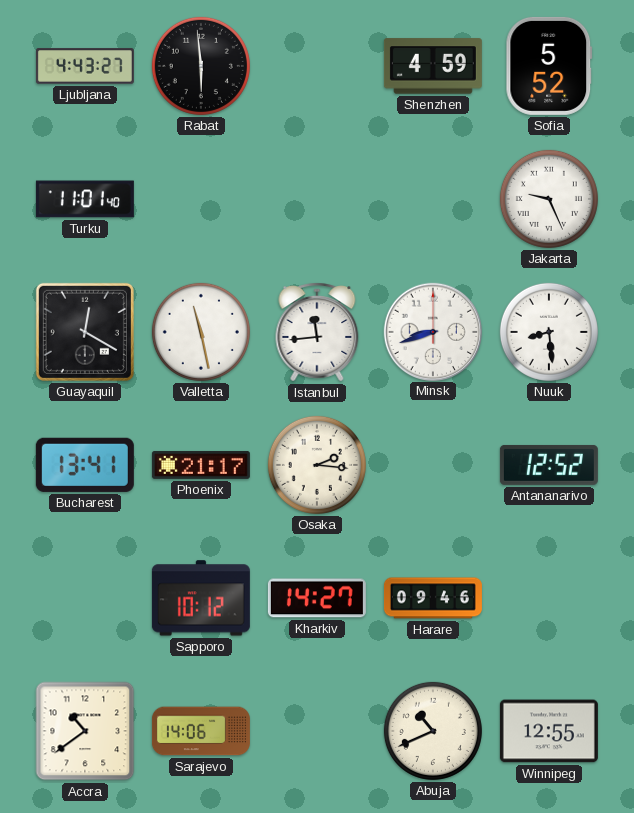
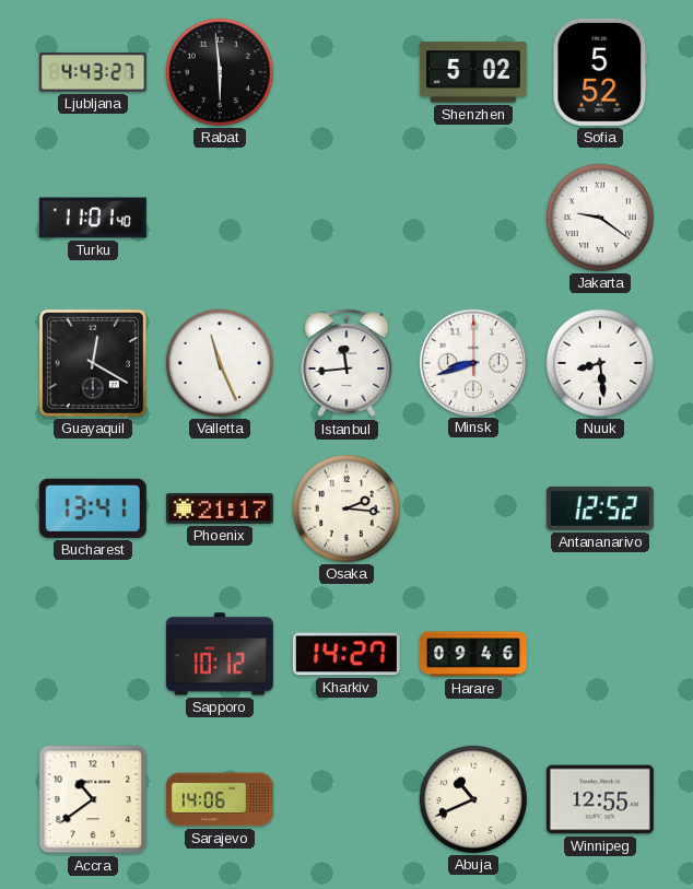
Shenzhen: 4:59 -> 5:02
Jakarta: 9:26 -> 9:21
Valletta: 11:28 -> 11:26
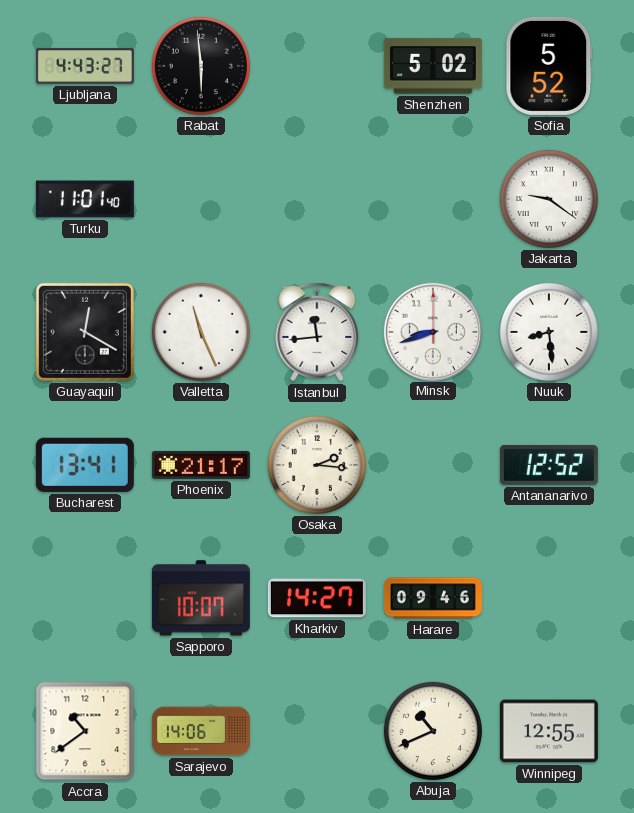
Sapporo: 10:12 -> 10:07
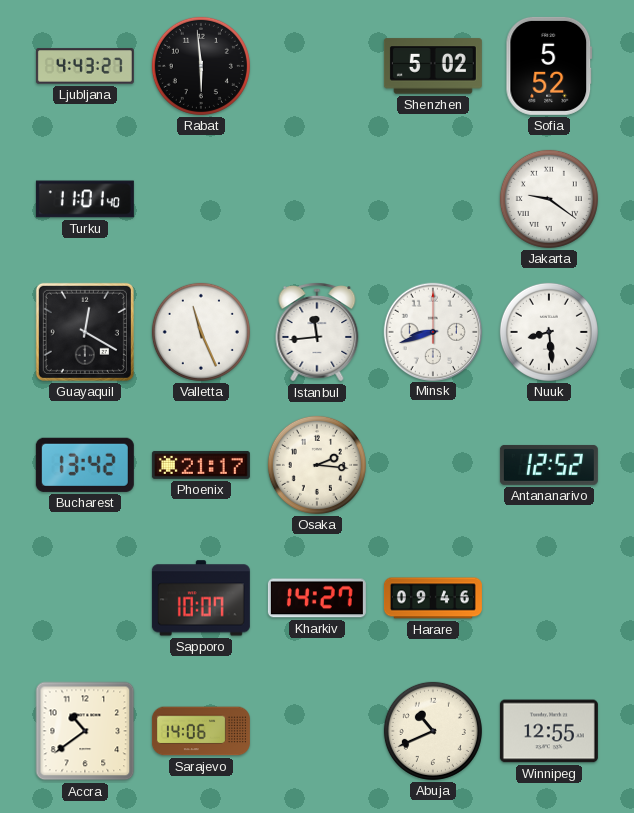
Bucharest: 13:41 -> 13:42
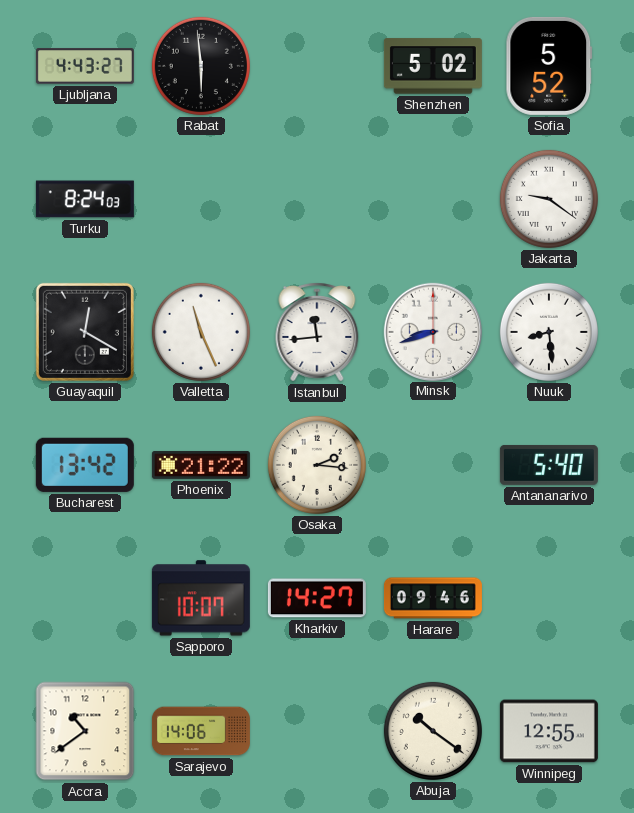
Turku: 11:01 -> 8:24
Phoenix: 21:17 -> 21:22
Antananarivo: 12:52 -> 5:40
Abuja: 10:41 -> 10:21
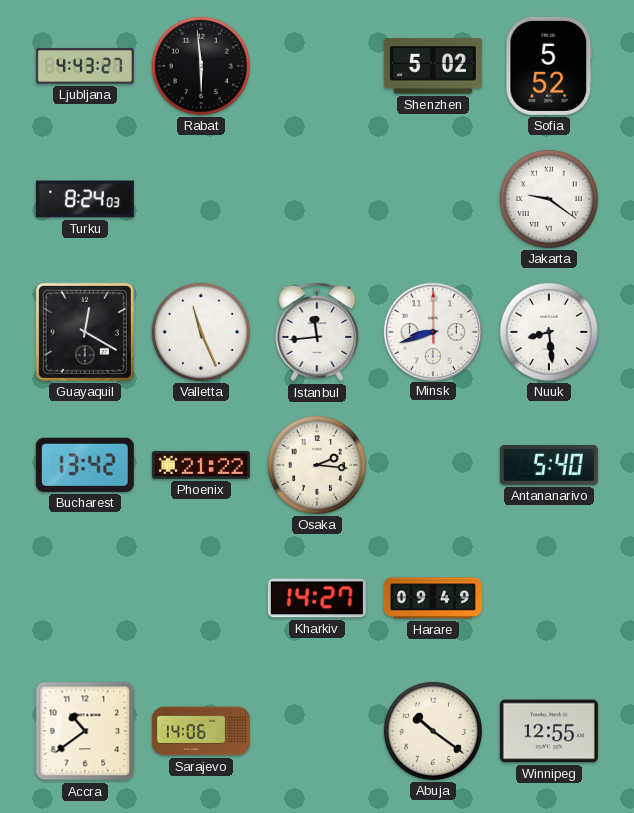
Sapporo: 10:07 -> none
Harare: 09:46 -> 09:49
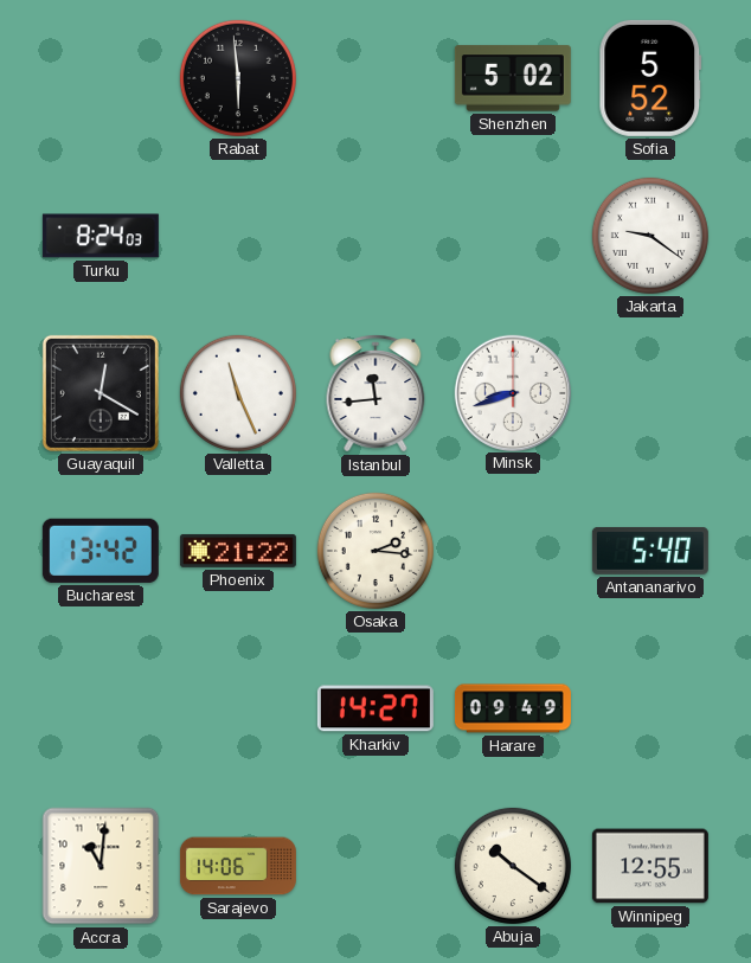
Ljubljana: 4:43 -> none
Nuuk: 8:29 -> none
Accra: 10:39 -> 11:01
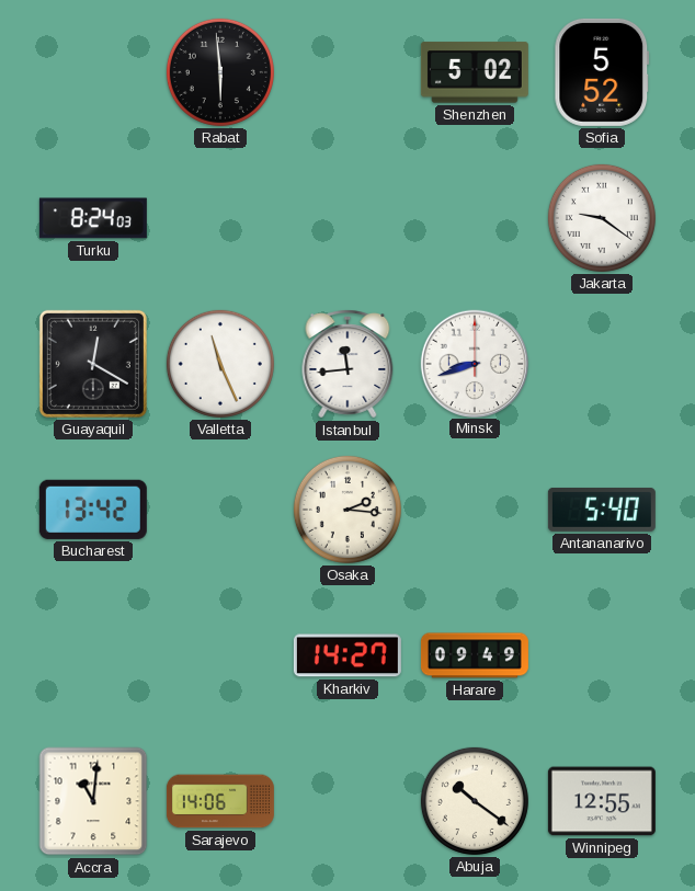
Phoenix: 21:22 -> none
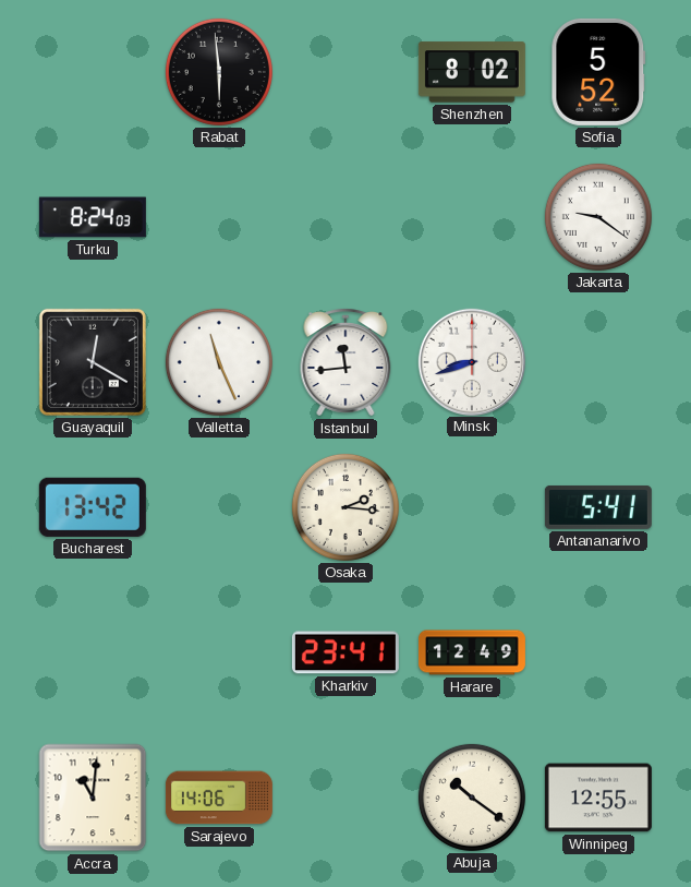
Shenzhen: 5:02 -> 8:02
Antananarivo: 5:40 -> 5:41
Kharkiv: 14:27 -> 23:41
Harare: 09:49 -> 12:49
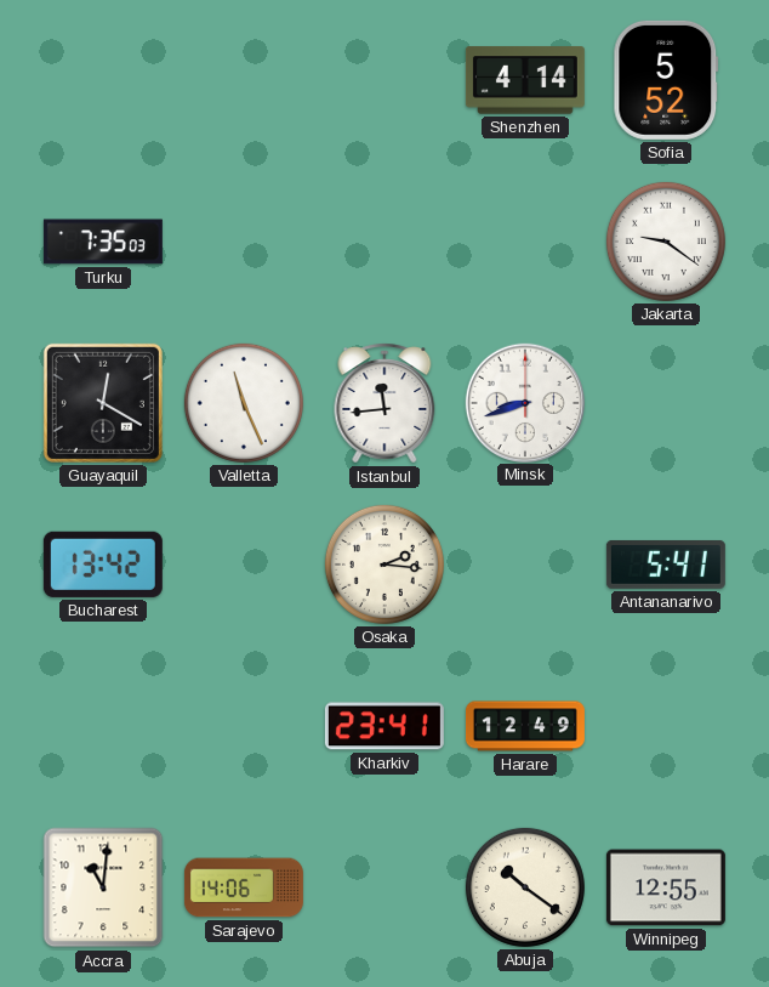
Rabat: 5:59 -> none
Shenzhen: 8:02 -> 4:14
Turku: 8:24 -> 7:35
